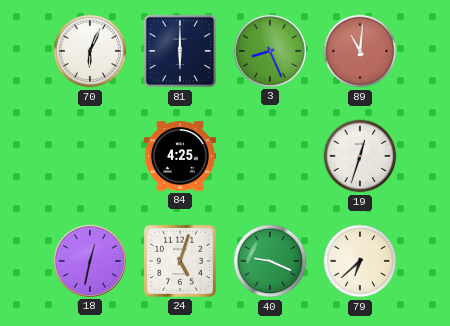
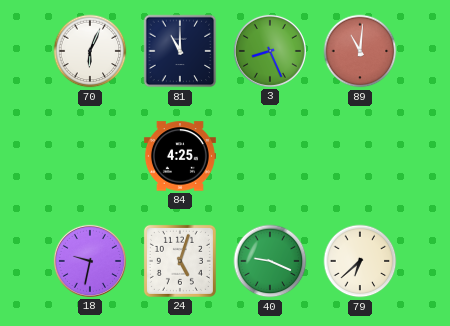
81: 6:00 -> 11:00
19: 12:33 -> none
18: 12:32 -> 9:32
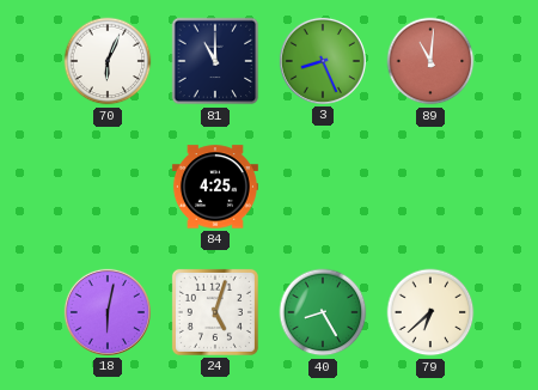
18: 9:32 -> 6:02
40: 9:19 -> 8:25
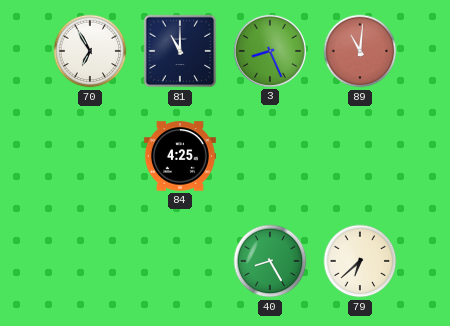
70: 6:04 -> 6:55
18: 6:02 -> none
24: 5:03 -> none
